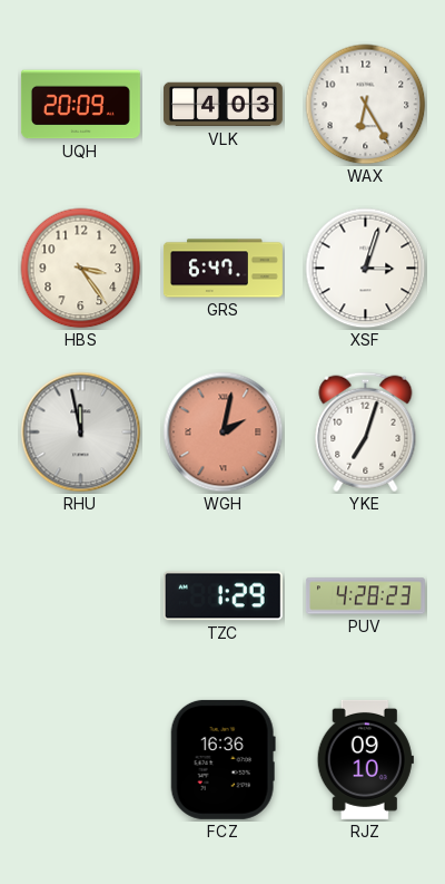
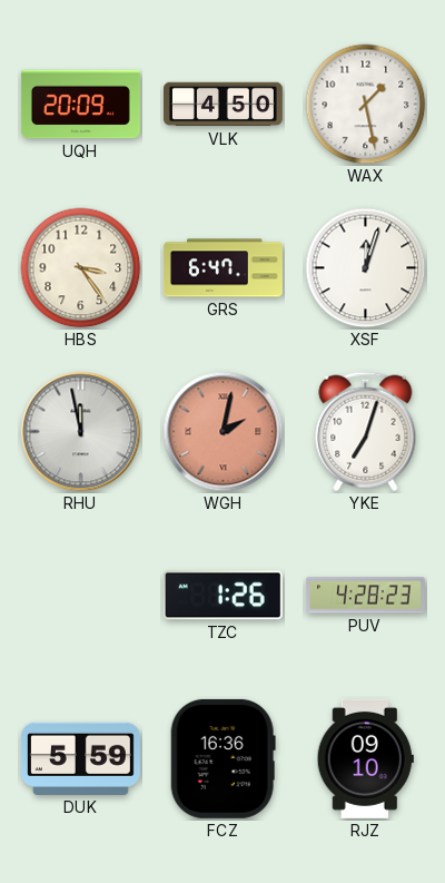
VLK: 4:03 -> 4:50
WAX: 6:25 -> 1:28
XSF: 3:03 -> 12:03
TZC: 1:29 -> 1:26
DUK: none -> 5:59
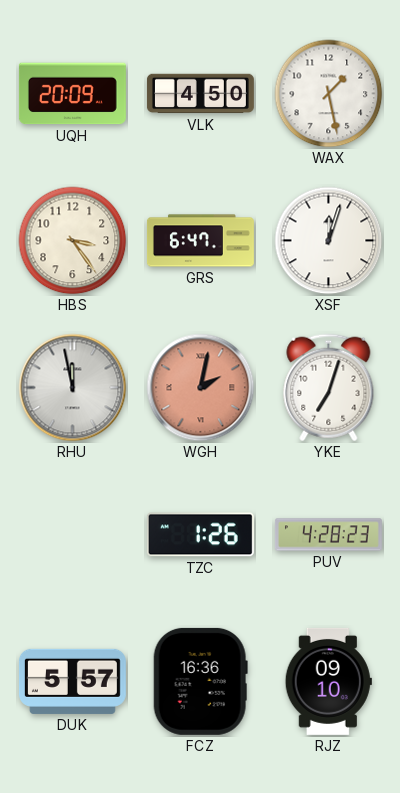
DUK: 5:59 -> 5:57
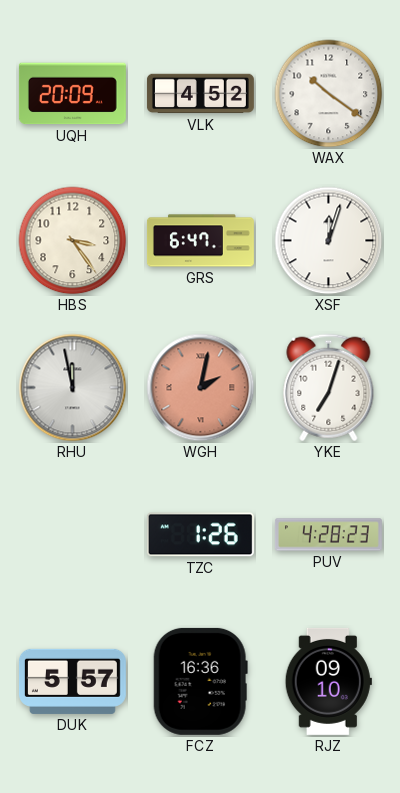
VLK: 4:50 -> 4:52
WAX: 1:28 -> 10:21
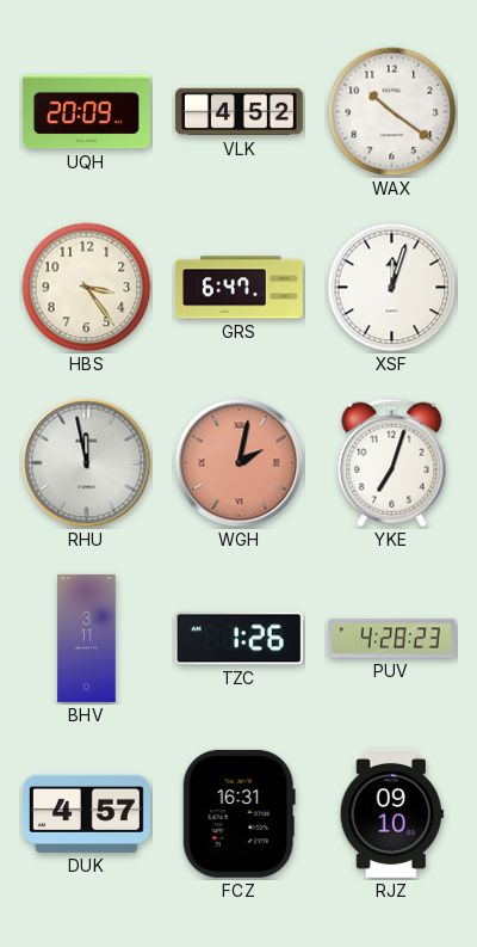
BHV: none -> 3:11
DUK: 5:57 -> 4:57
FCZ: 16:36 -> 16:31
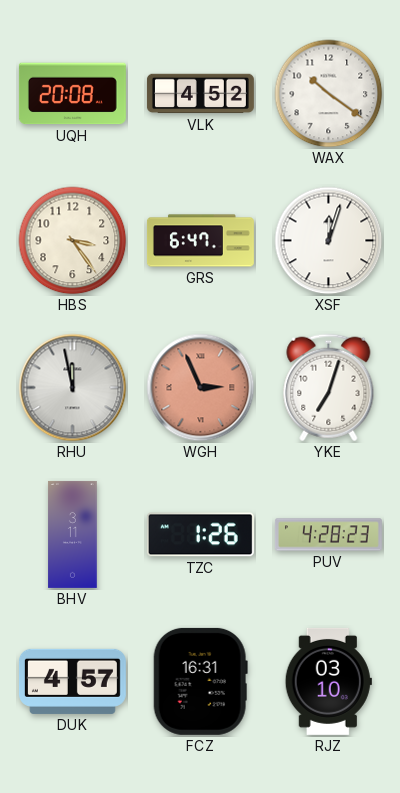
UQH: 20:09 -> 20:08
WGH: 2:02 -> 2:56
RJZ: 09:10 -> 03:10
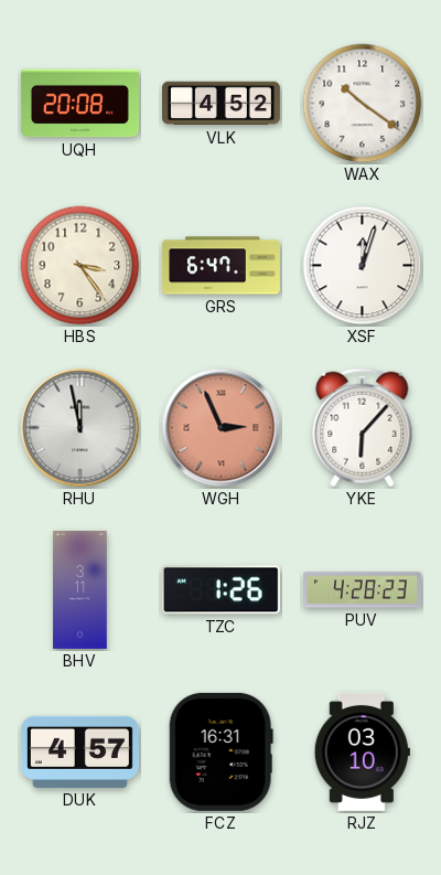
YKE: 7:03 -> 6:07
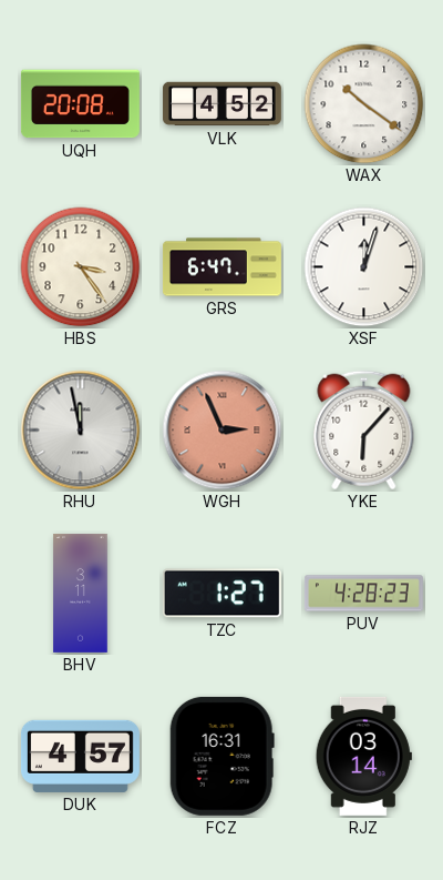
TZC: 1:26 -> 1:27
RJZ: 03:10 -> 03:14
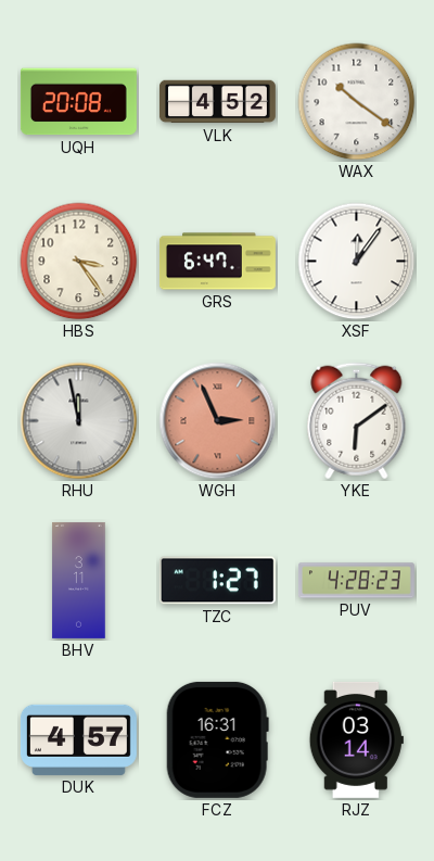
XSF: 12:03 -> 12:06
YKE: 6:07 -> 6:09
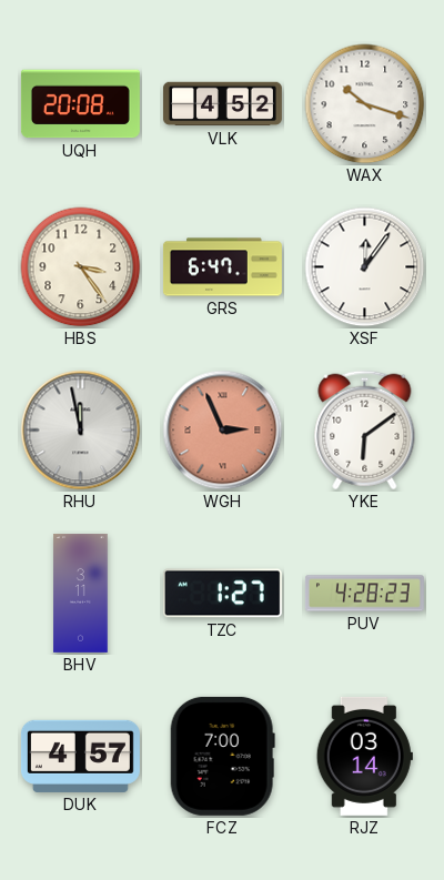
WAX: 10:21 -> 10:18
FCZ: 16:31 -> 7:00
